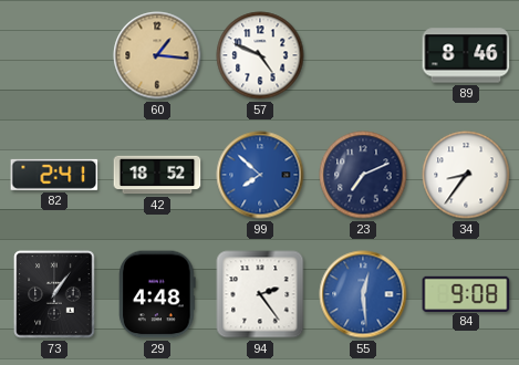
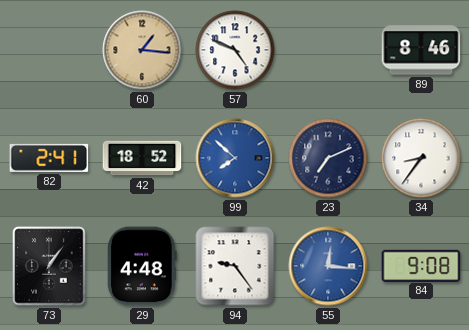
94: 2:24 -> 9:24
55: 12:29 -> 12:16
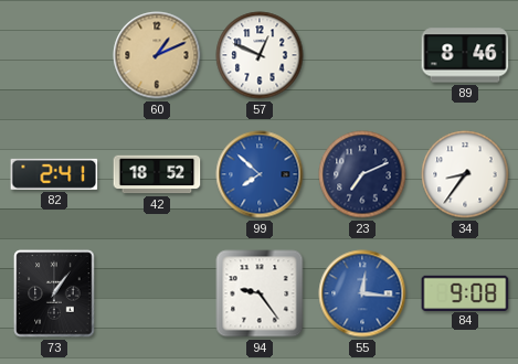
60: 1:16 -> 1:11
57: 4:49 -> 12:49
29: 4:48 -> none
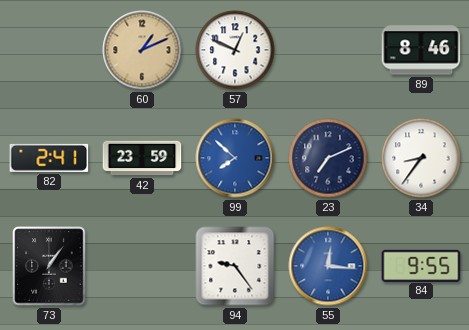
42: 18:52 -> 23:59
84: 9:08 -> 9:55
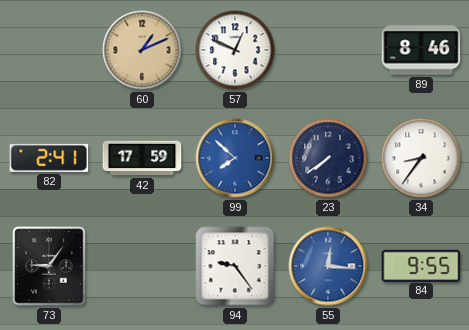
42: 23:59 -> 17:59
23: 7:11 -> 7:39
73: 1:06 -> 9:06
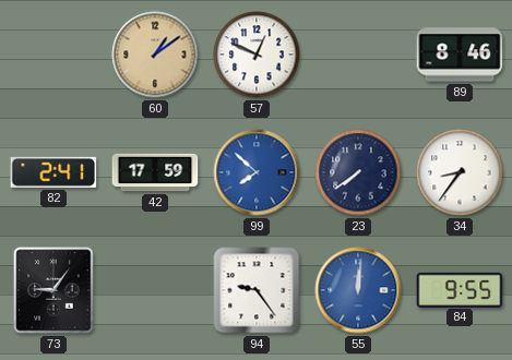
60: 1:11 -> 1:09
55: 12:16 -> 12:01
